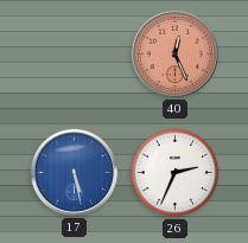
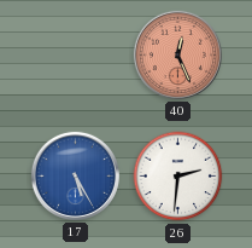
17: 5:28 -> 5:25
26: 2:34 -> 2:31
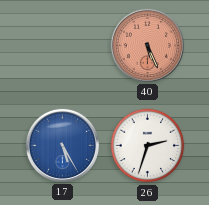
40: 12:26 -> 5:26
26: 2:31 -> 2:33
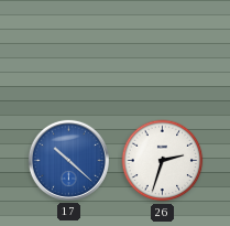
40: 5:26 -> none
17: 5:25 -> 10:22
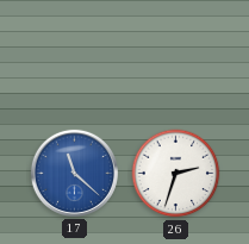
17: 10:22 -> 11:22
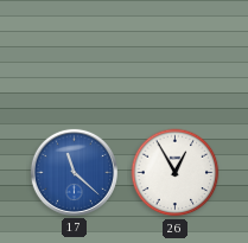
26: 2:33 -> 12:55
